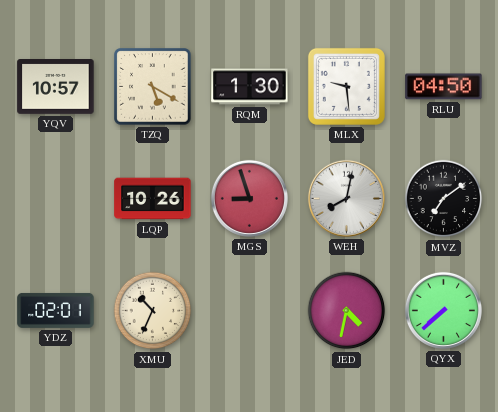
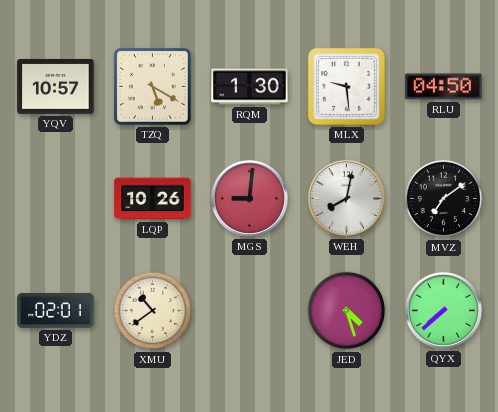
MGS: 8:57 -> 9:01
XMU: 10:34 -> 10:39
JED: 4:32 -> 4:27
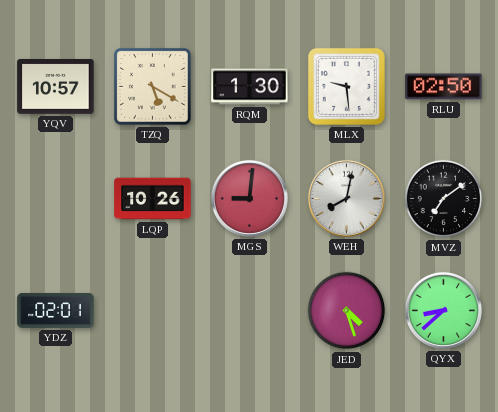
RLU: 04:50 -> 02:50
XMU: 10:39 -> none
QYX: 7:38 -> 8:38
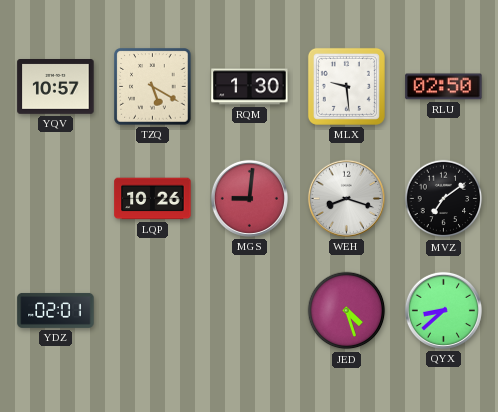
WEH: 8:02 -> 8:18
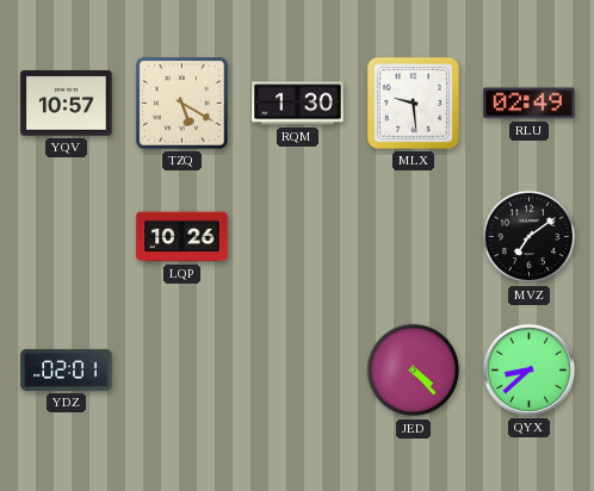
RLU: 02:50 -> 02:49
MGS: 9:01 -> none
WEH: 8:18 -> none
JED: 4:27 -> 4:23
